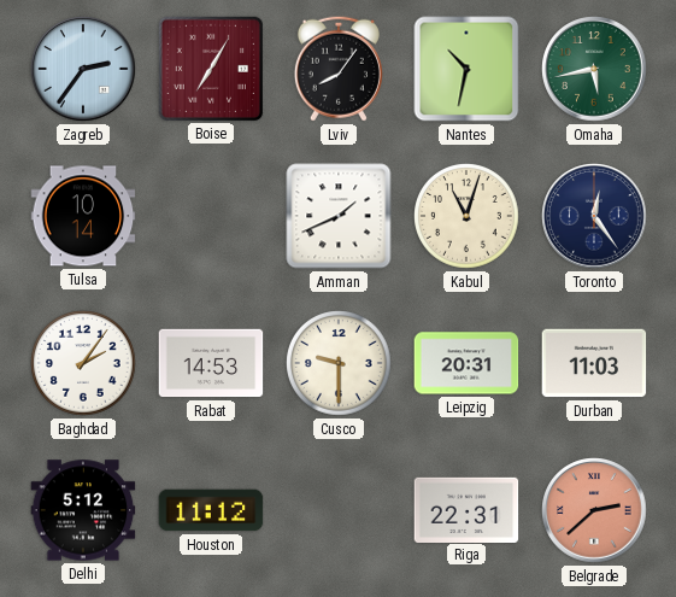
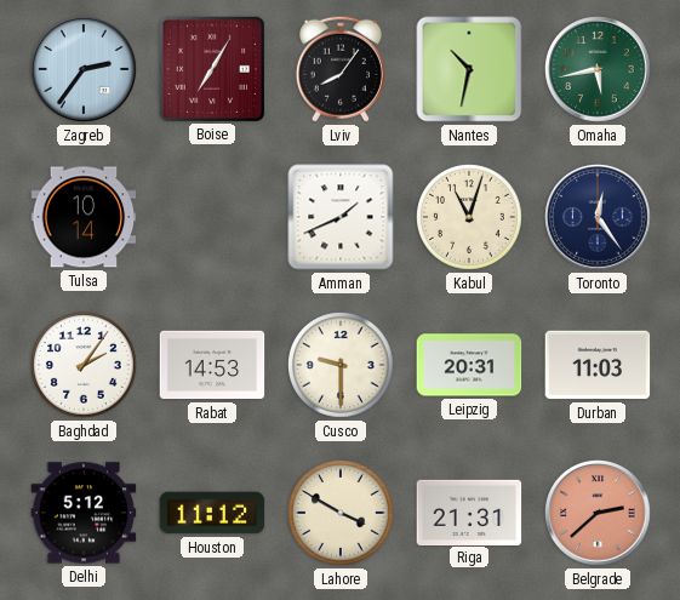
Lahore: none -> 3:50
Riga: 22:31 -> 21:31
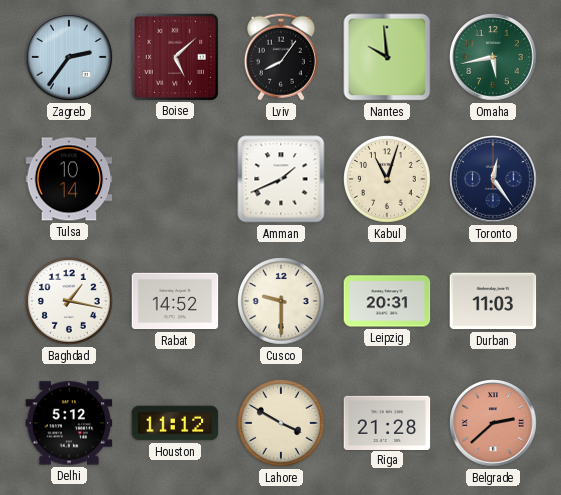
Boise: 7:05 -> 5:08
Nantes: 10:32 -> 9:59
Baghdad: 2:06 -> 1:17
Rabat: 14:53 -> 14:52
Riga: 21:31 -> 21:28
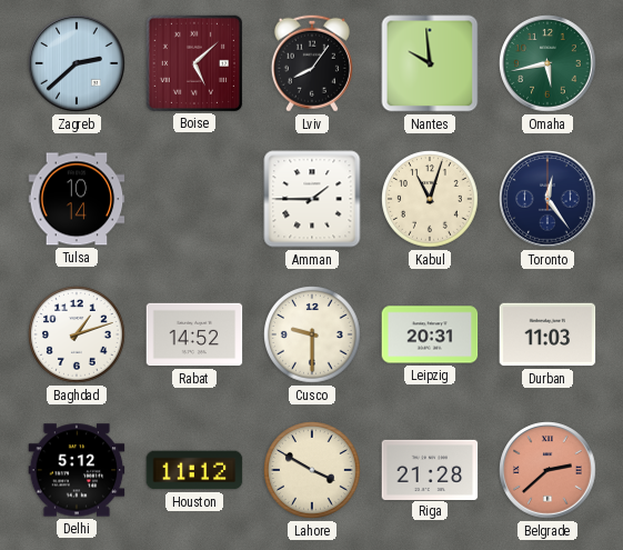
Zagreb: 2:36 -> 2:38
Amman: 1:41 -> 1:45
Baghdad: 1:17 -> 1:12
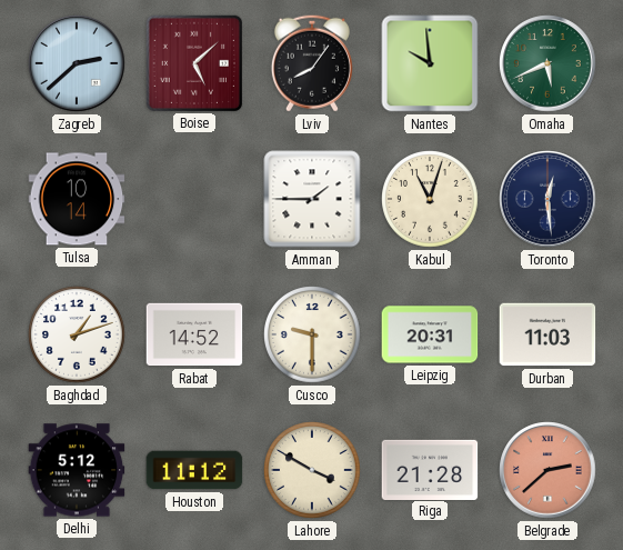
Omaha: 5:43 -> 5:41
Toronto: 12:24 -> 12:29
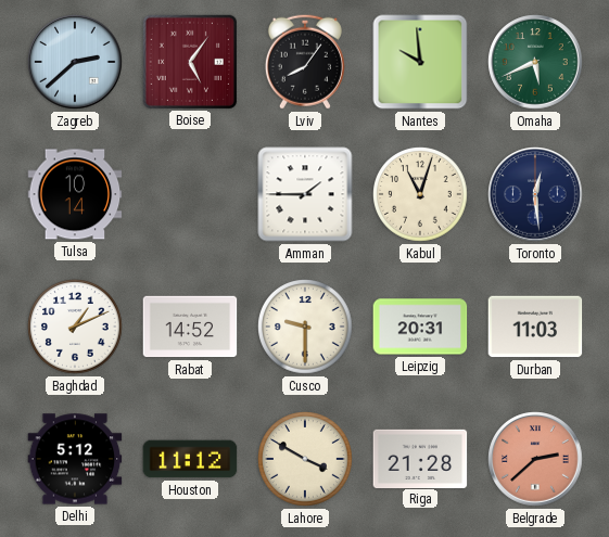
Boise: 5:08 -> 5:06
Baghdad: 1:12 -> 1:11
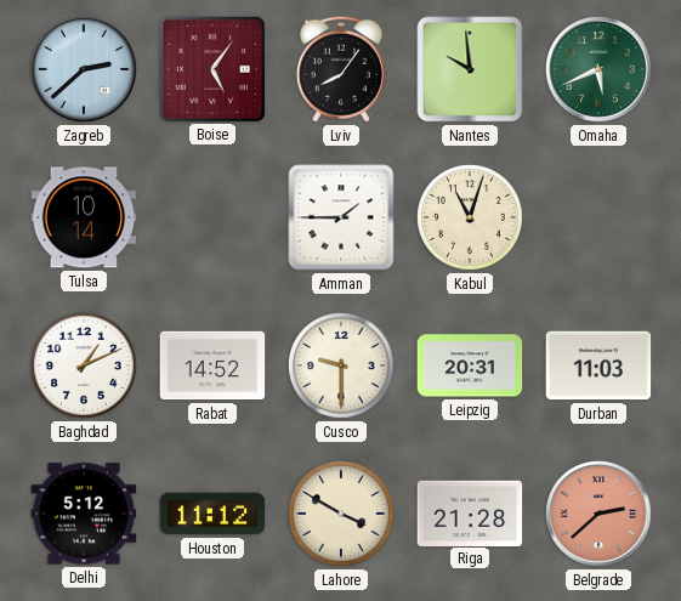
Toronto: 12:29 -> none
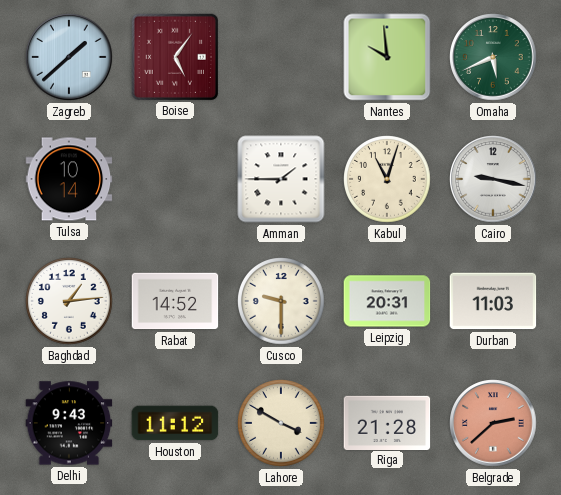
Zagreb: 2:38 -> 1:38
Lviv: 8:06 -> none
Cairo: none -> 9:17
Baghdad: 1:11 -> 1:14
Delhi: 5:12 -> 9:43
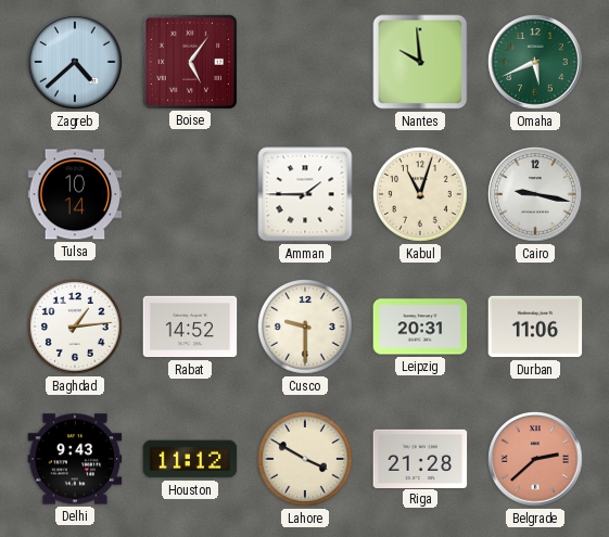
Zagreb: 1:38 -> 4:38
Durban: 11:03 -> 11:06
